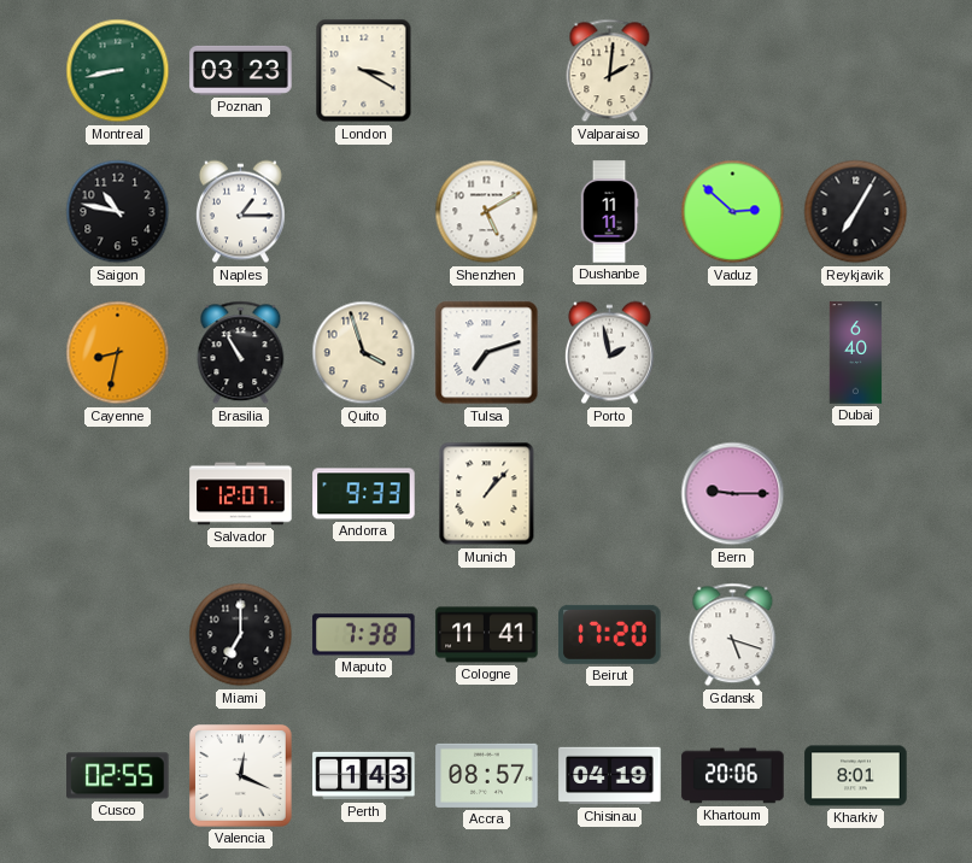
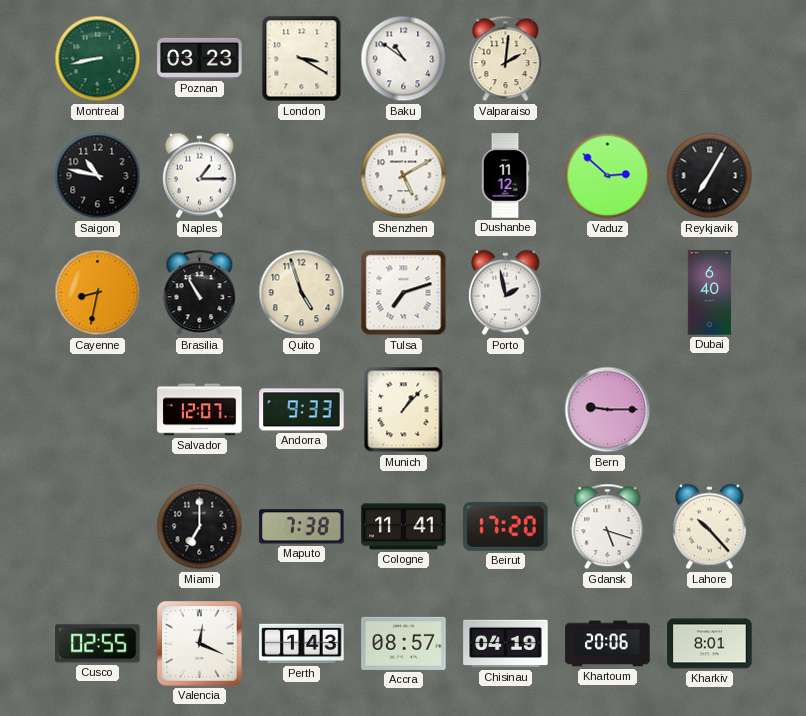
Baku: none -> 10:51
Dushanbe: 11:11 -> 11:12
Quito: 3:57 -> 4:57
Lahore: none -> 10:23
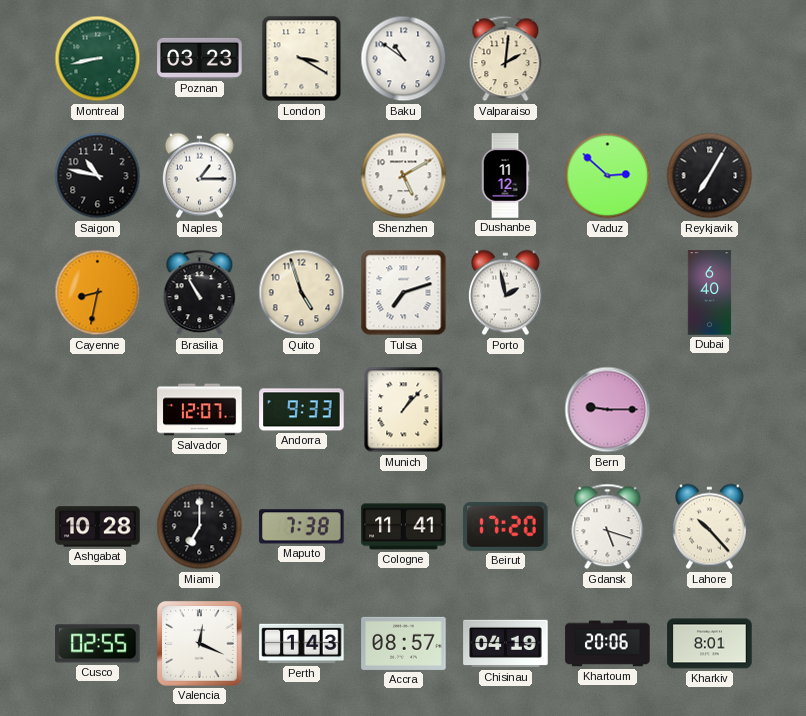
Ashgabat: none -> 10:28
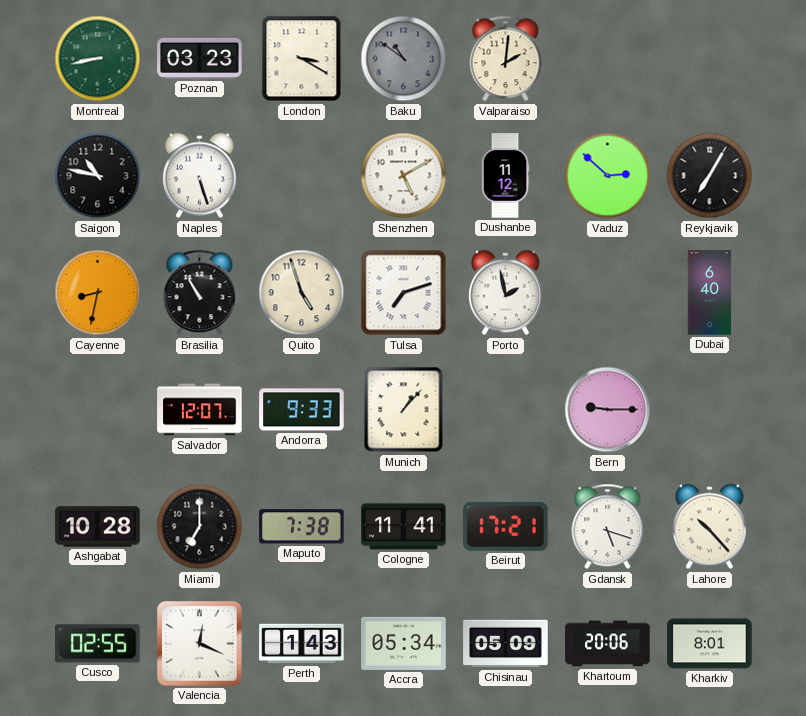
Baku dial: white -> grey
Naples: 1:15 -> 5:27
Beirut: 17:20 -> 17:21
Accra: 08:57 -> 05:34
Chisinau: 04:19 -> 05:09
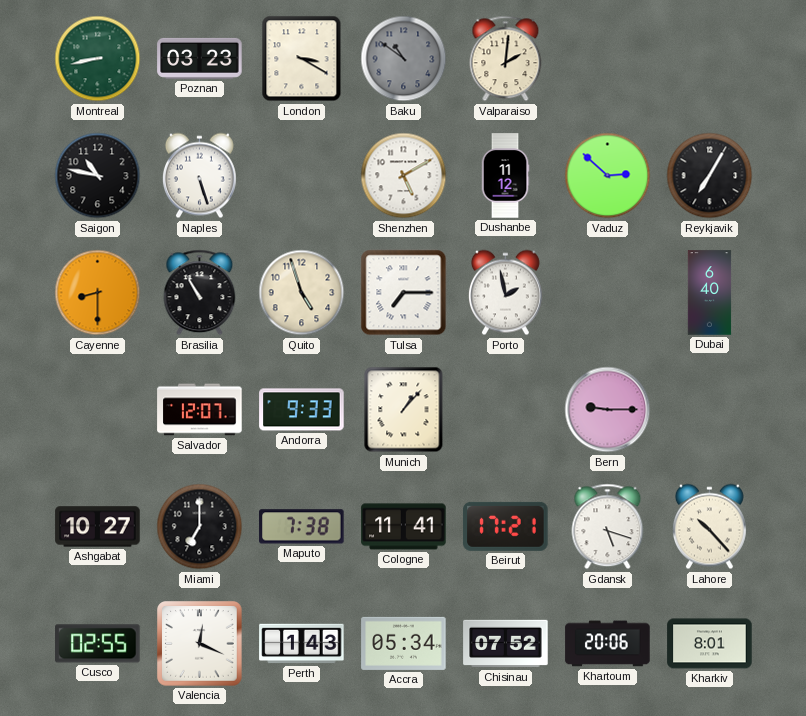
Cayenne: 8:32 -> 8:30
Tulsa: 7:12 -> 7:15
Ashgabat: 10:28 -> 10:27
Chisinau: 05:09 -> 07:52
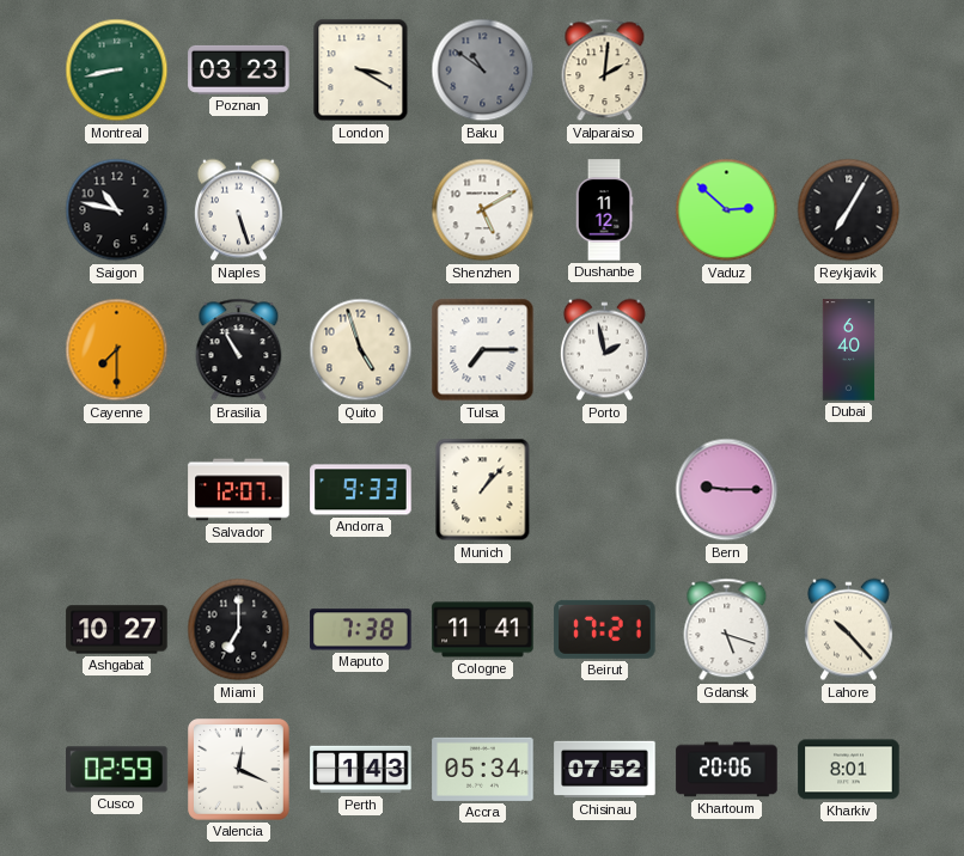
Cayenne: 8:30 -> 7:30
Cusco: 02:55 -> 02:59
